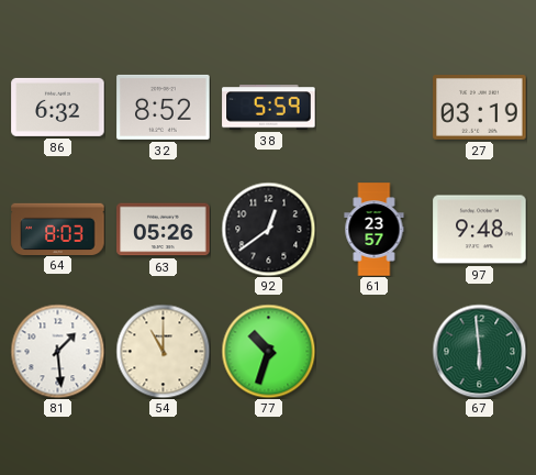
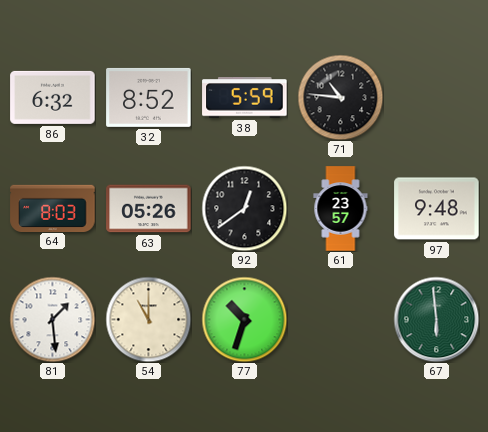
71: none -> 10:46
27: 03:19 -> none
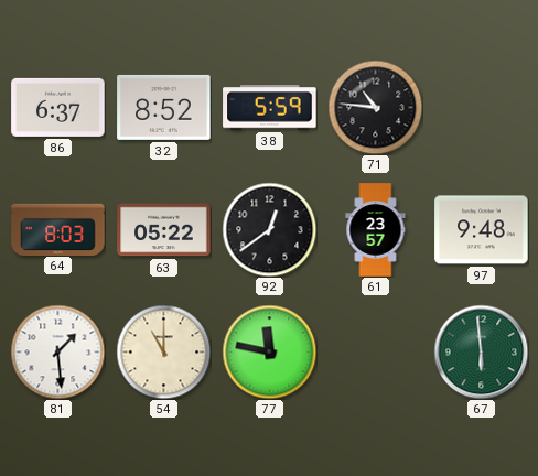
86: 6:32 -> 6:37
63: 05:26 -> 05:22
77: 10:33 -> 11:47
